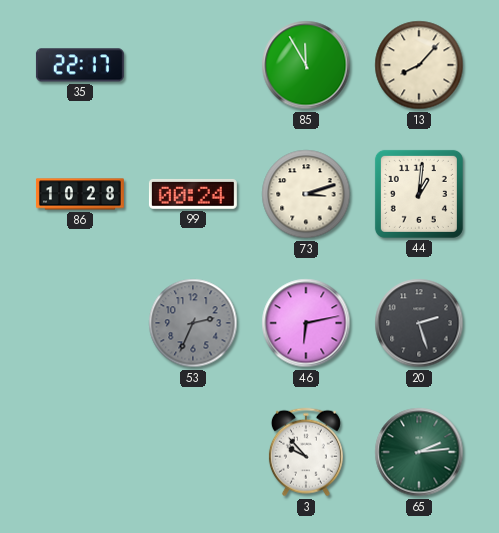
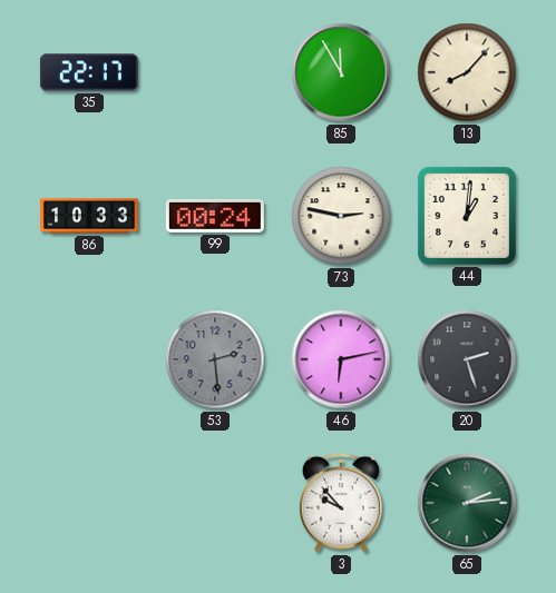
86: 10:28 -> 10:33
73: 3:12 -> 2:47
53: 2:34 -> 2:29
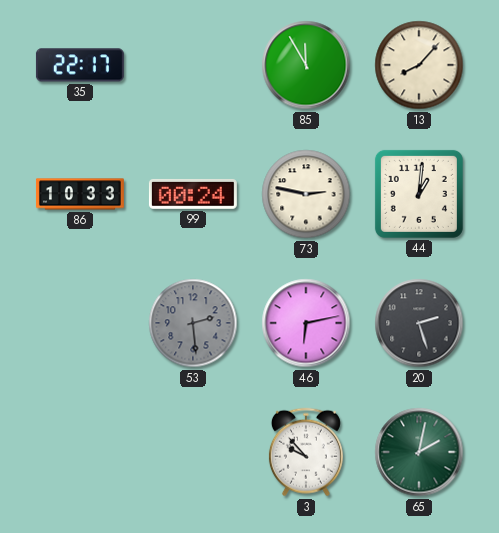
65: 2:14 -> 2:02
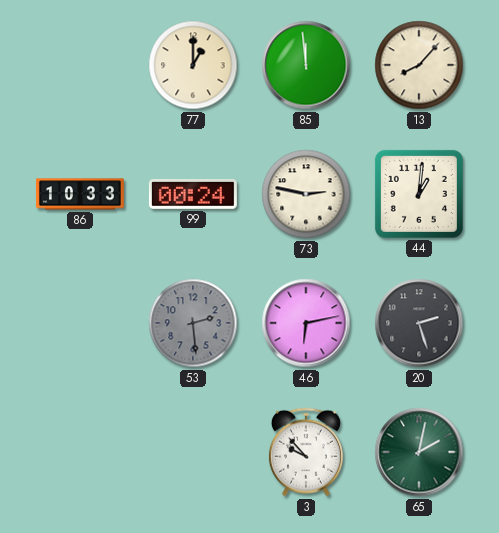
35: 22:17 -> none
77: none -> 1:00
85: 11:55 -> 11:59
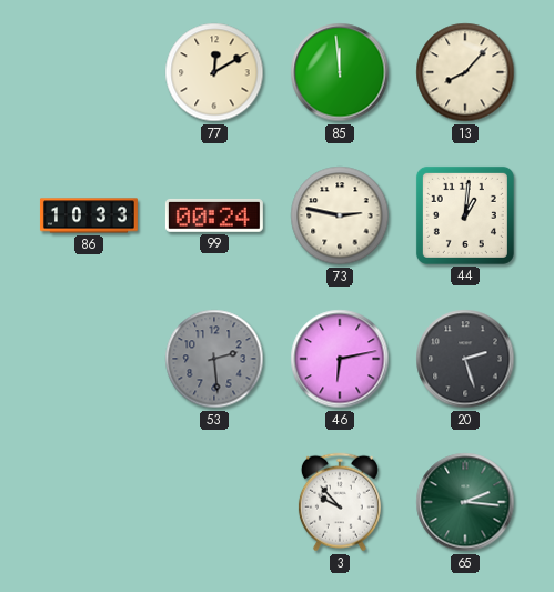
77: 1:00 -> 12:10
65: 2:02 -> 2:16
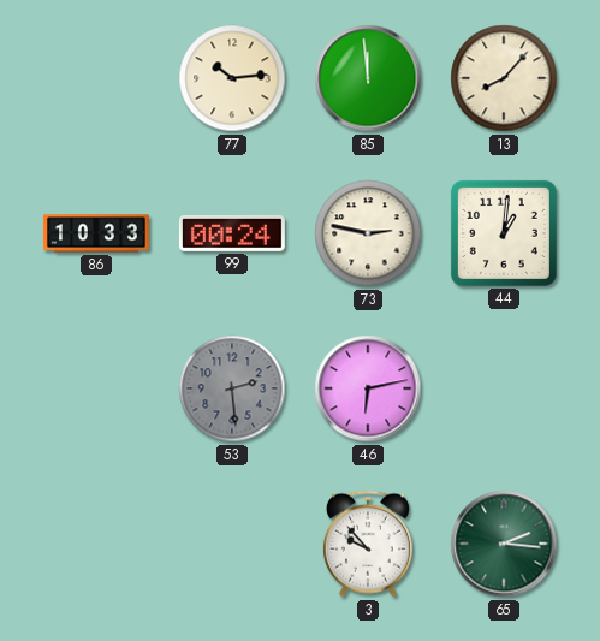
77: 12:10 -> 10:14
20: 2:27 -> none
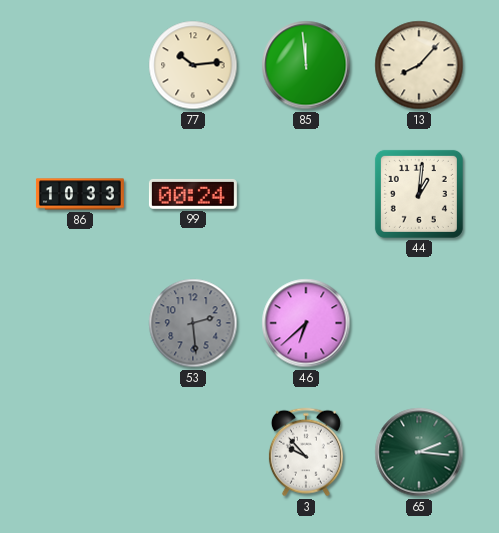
73: 2:47 -> none
46: 6:13 -> 6:38
